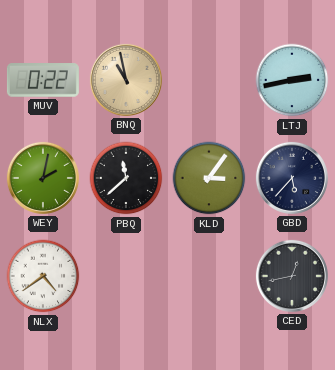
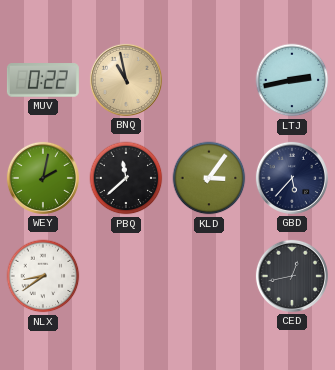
NLX: 4:39 -> 8:39
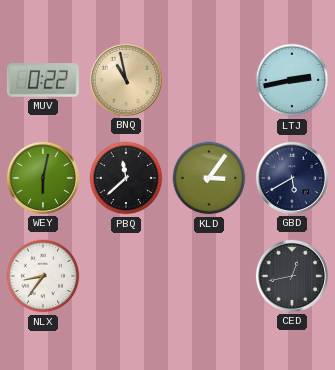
WEY: 2:02 -> 6:02
GBD: 5:37 -> 5:40
NLX: 8:39 -> 8:36
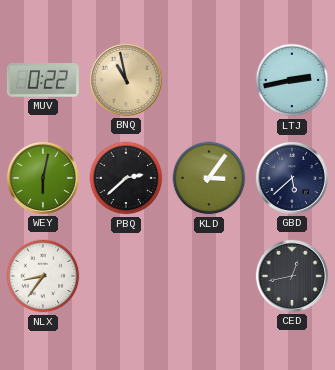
PBQ: 11:38 -> 2:38
GBD: 5:40 -> 5:38
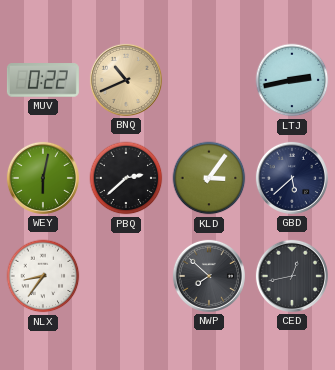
BNQ: 10:58 -> 10:41
NWP: none -> 7:52
